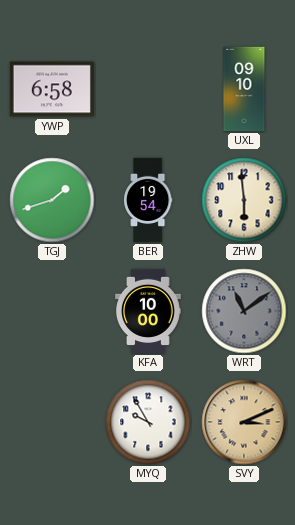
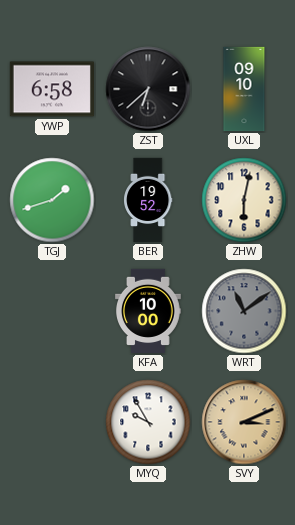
ZST: none -> 6:38
BER: 19:54 -> 19:52
ZHW: 5:59 -> 6:02
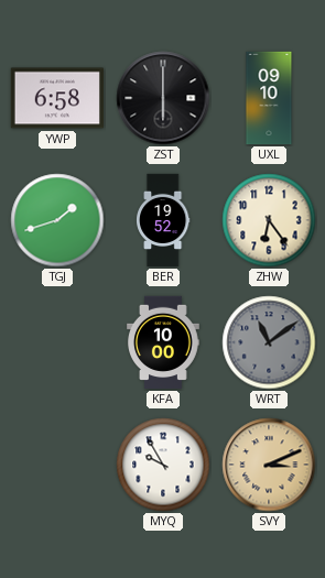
ZST: 6:38 -> 6:00
ZHW: 6:02 -> 6:24
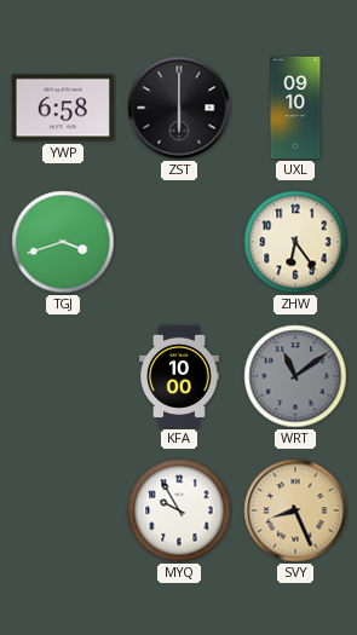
TGJ: 1:42 -> 3:42
BER: 19:52 -> none
SVY: 3:11 -> 8:26
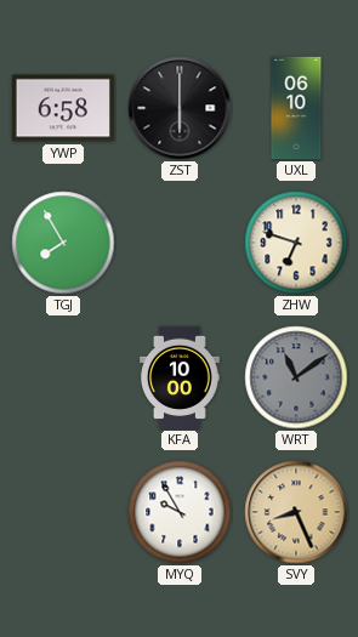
UXL: 09:10 -> 06:10
TGJ: 3:42 -> 7:55
ZHW: 6:24 -> 6:48
